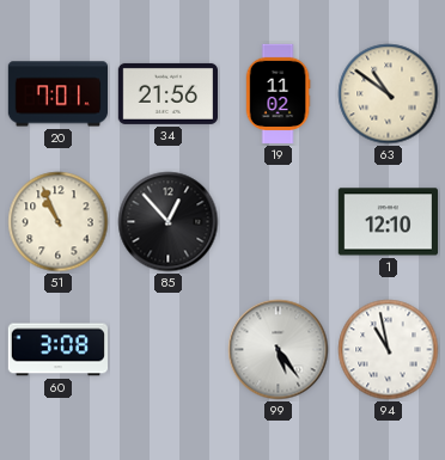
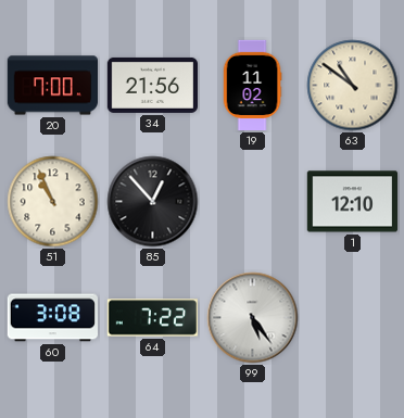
20: 7:01 -> 7:00
64: none -> 7:22
94: 10:58 -> none
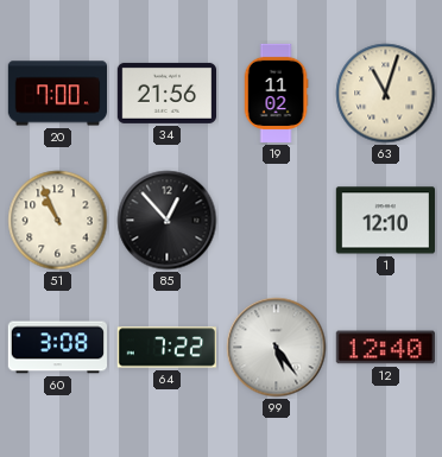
63: 10:51 -> 11:03
12: none -> 12:40
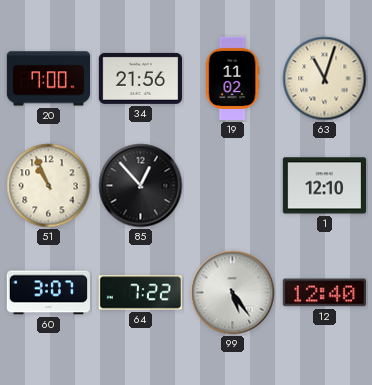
60: 3:08 -> 3:07
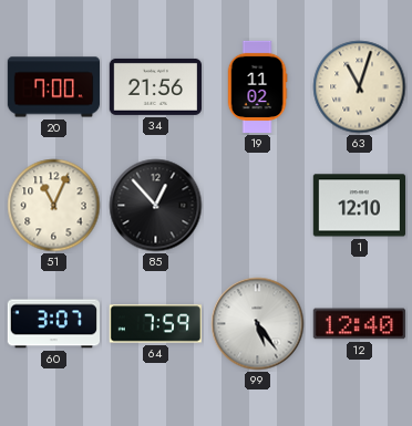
51: 10:56 -> 11:04
64: 7:22 -> 7:59
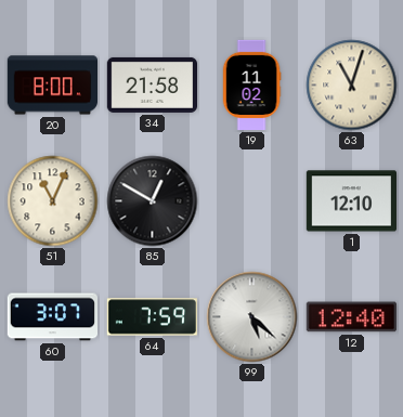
20: 7:00 -> 8:00
34: 21:56 -> 21:58
85: 12:53 -> 12:50
99: 5:24 -> 5:22
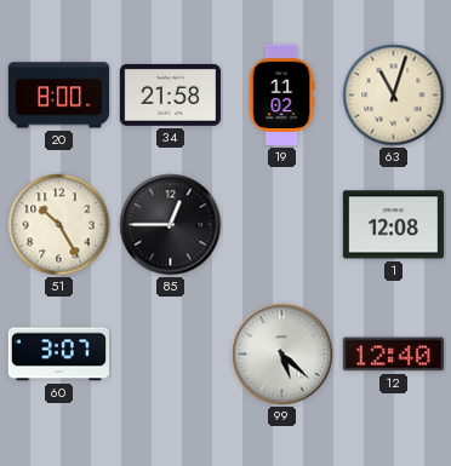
51: 11:04 -> 10:25
85: 12:50 -> 12:45
1: 12:10 -> 12:08
64: 7:59 -> none
